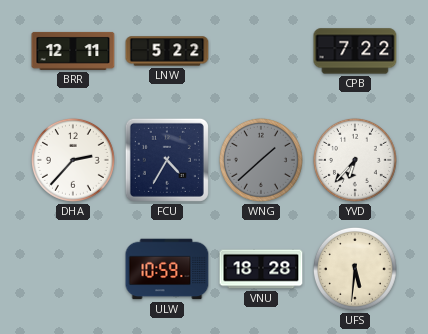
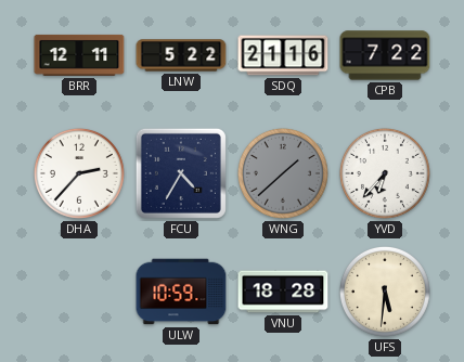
SDQ: none -> 21:16
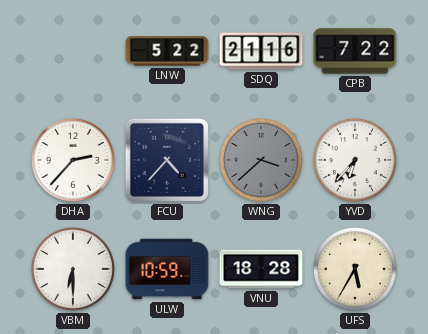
BRR: 12:11 -> none
FCU: 4:35 -> 4:37
WNG: 1:38 -> 3:38
VBM: none -> 6:30
UFS: 5:31 -> 5:35
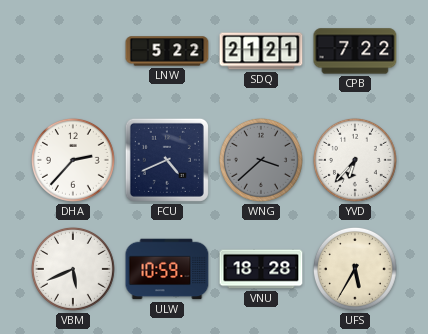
SDQ: 21:16 -> 21:21
FCU: 4:37 -> 4:41
VBM: 6:30 -> 5:41
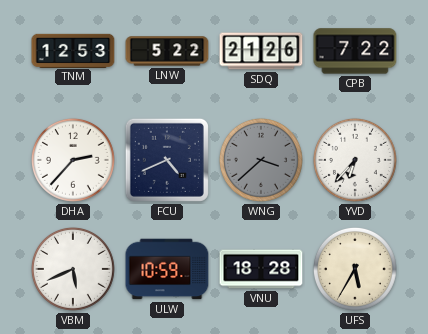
TNM: none -> 12:53
SDQ: 21:21 -> 21:26
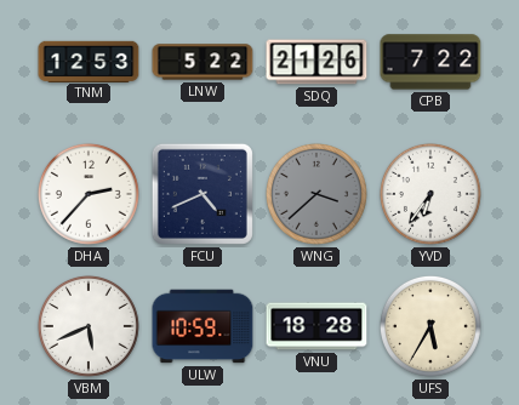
YVD: 6:37 -> 6:36
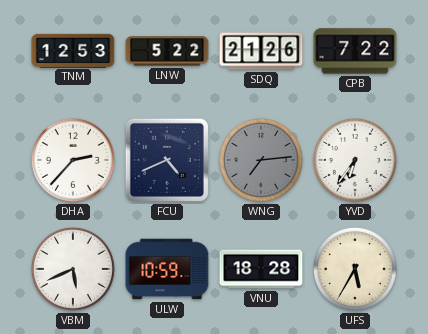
WNG: 3:38 -> 7:14
